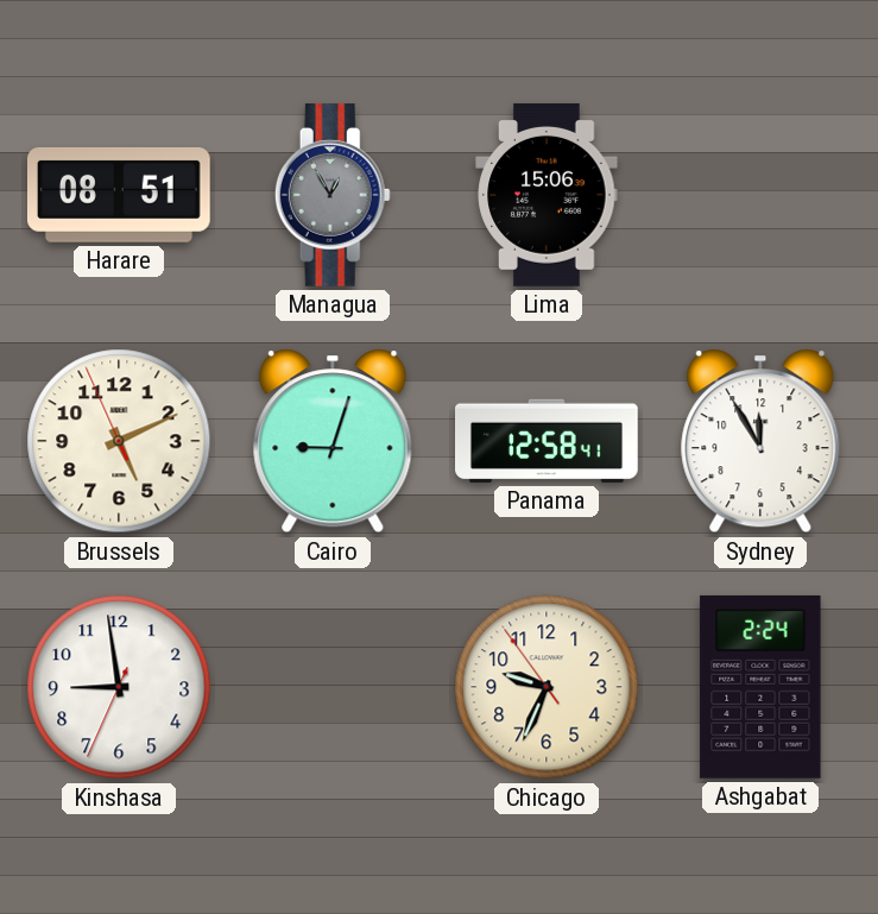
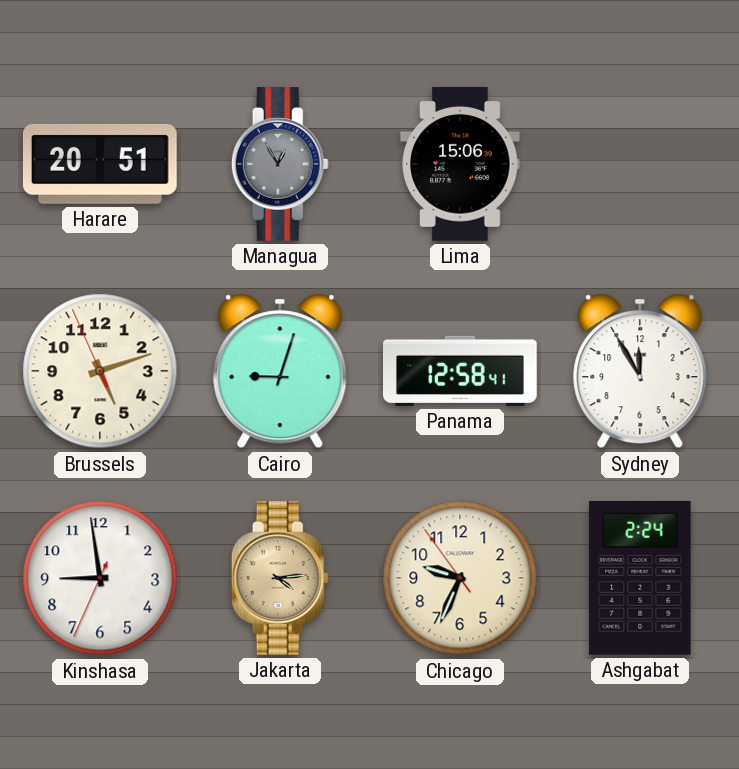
Harare: 08:51 -> 20:51
Brussels: 5:10 -> 5:11
Jakarta: none -> 4:14
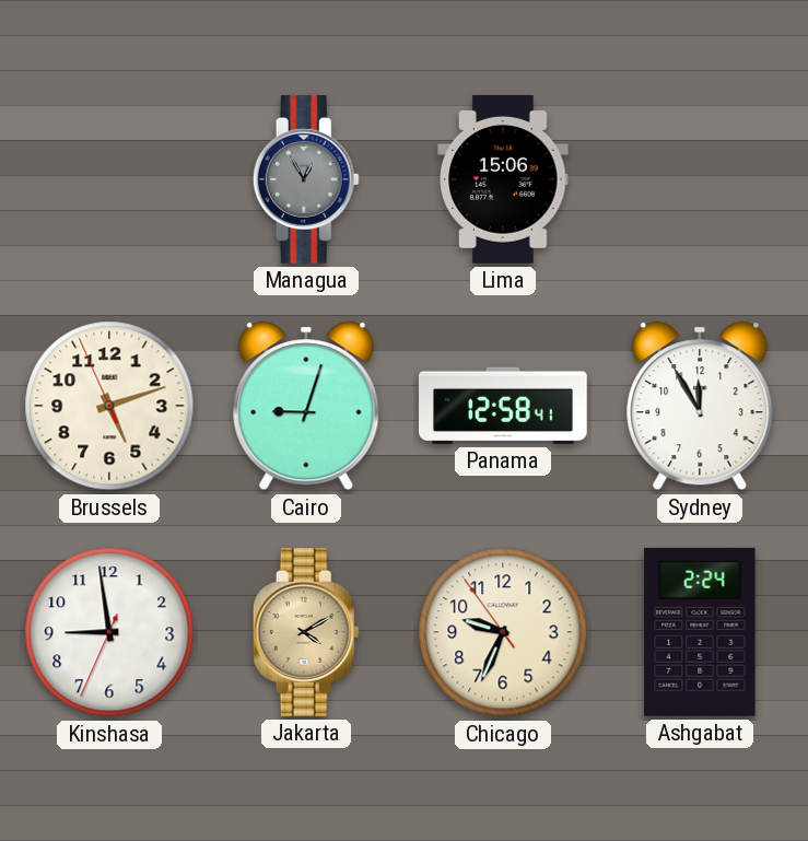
Harare: 20:51 -> none
Jakarta: 4:14 -> 4:10
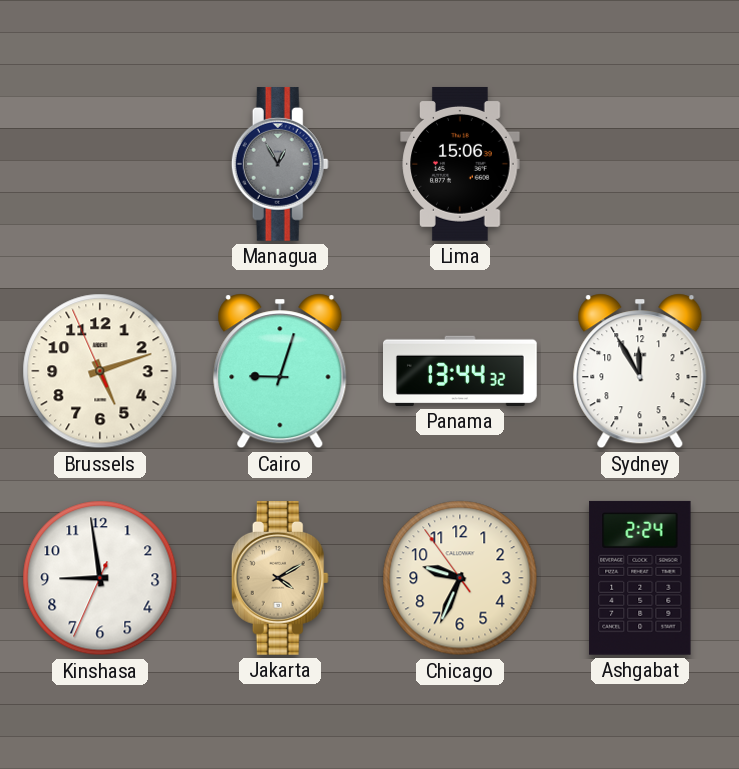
Panama: 12:58 -> 13:44
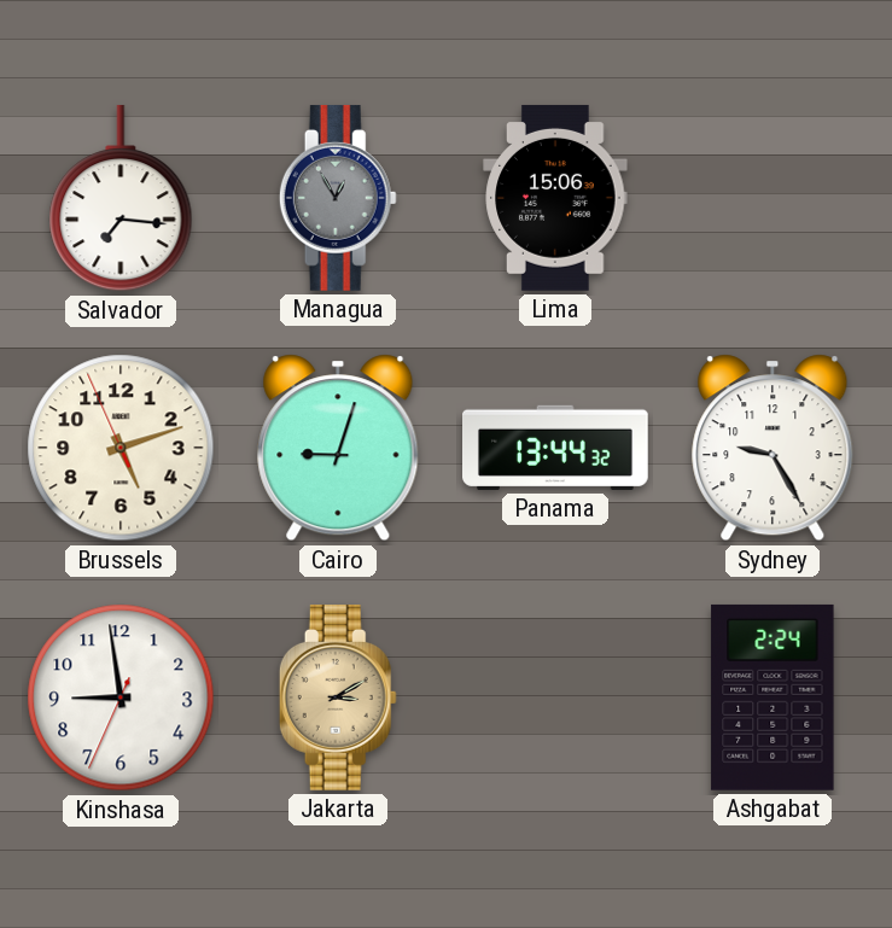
Salvador: none -> 7:16
Sydney: 11:55 -> 9:25
Jakarta: 4:10 -> 3:10
Chicago: 9:33 -> none
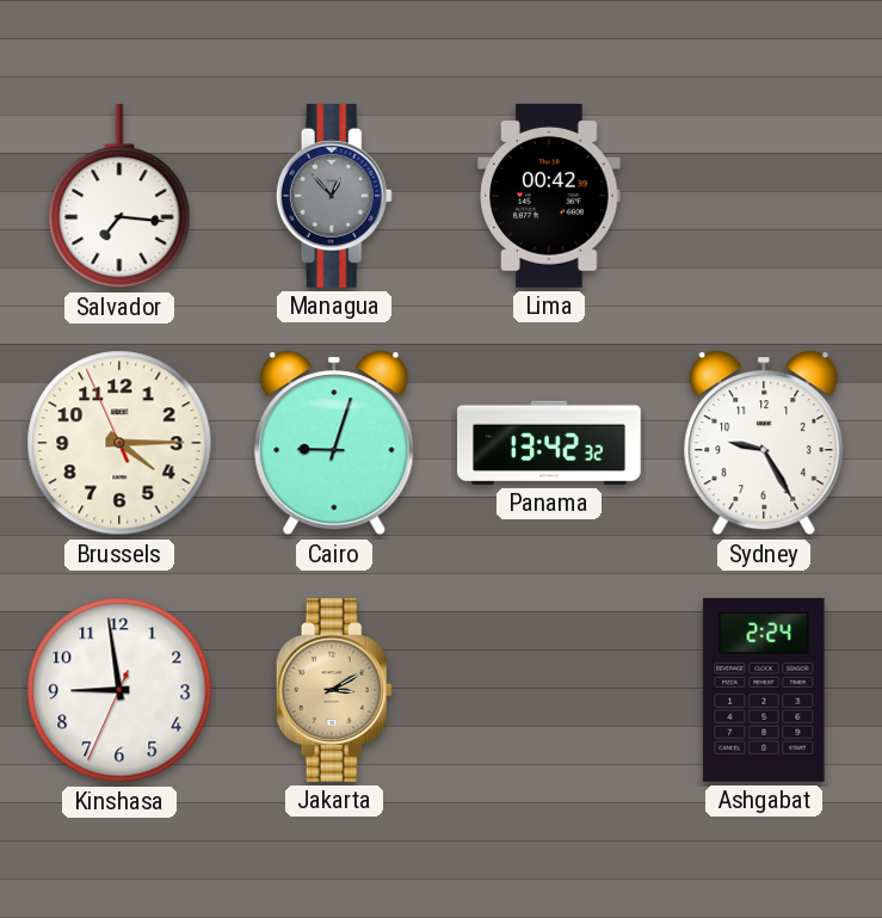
Managua: 12:55 -> 12:53
Lima: 15:06 -> 00:42
Brussels: 5:11 -> 4:14
Panama: 13:44 -> 13:42
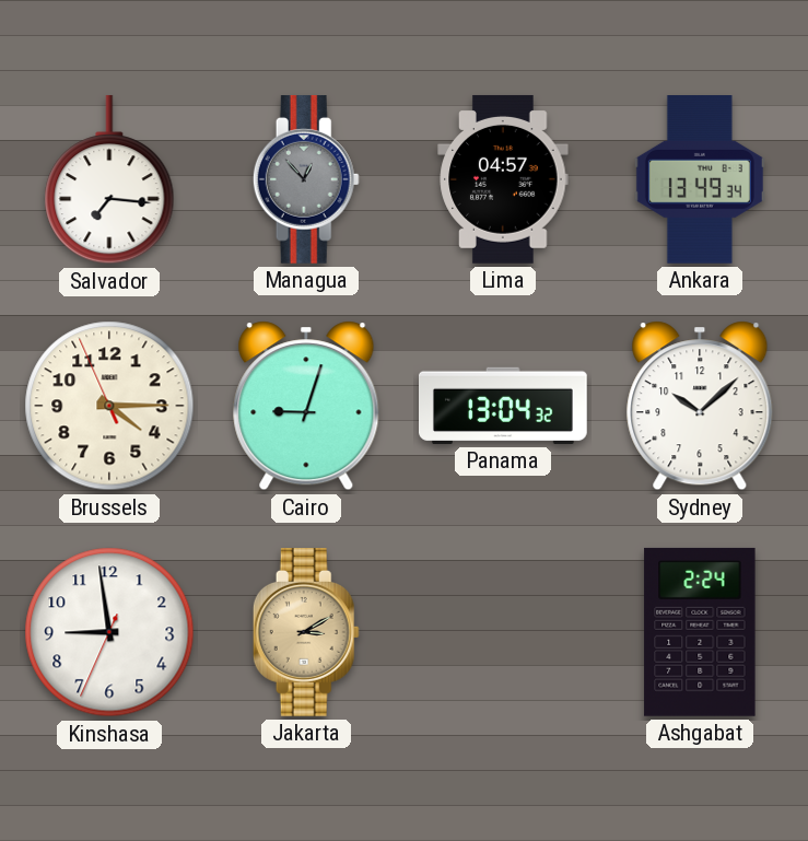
Lima: 00:42 -> 04:57
Ankara: none -> 13:49
Panama: 13:42 -> 13:04
Sydney: 9:25 -> 10:08
